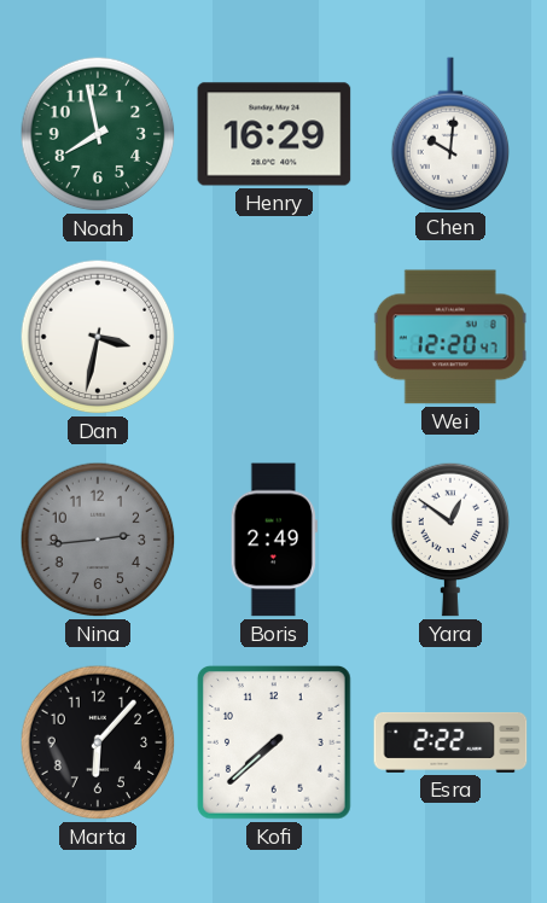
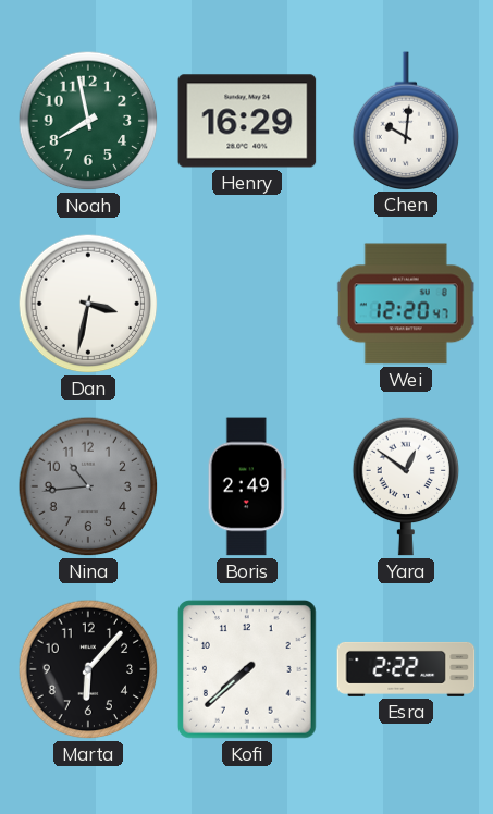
Nina: 2:44 -> 10:44
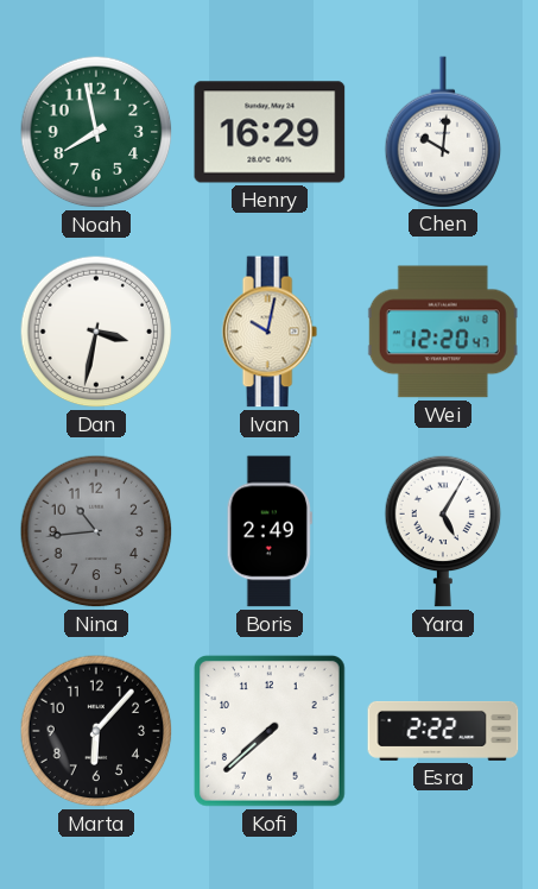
Ivan: none -> 10:02
Yara: 12:51 -> 5:05
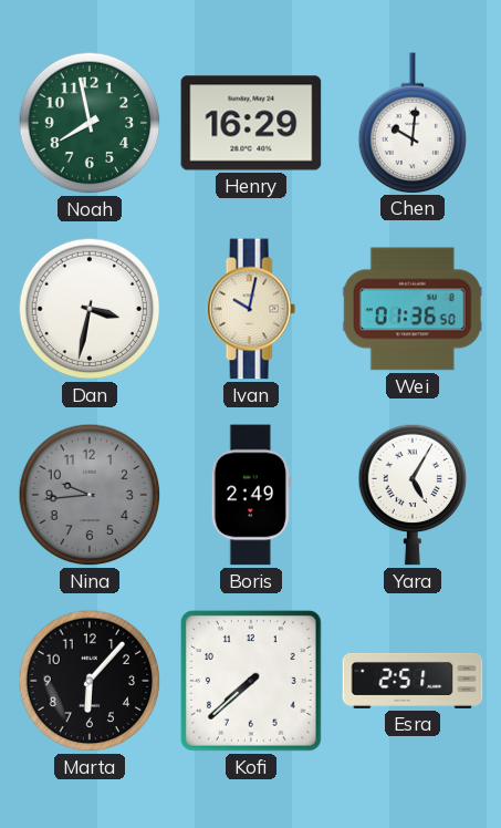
Wei: 12:20 -> 01:36
Nina: 10:44 -> 9:44
Esra: 2:22 -> 2:51
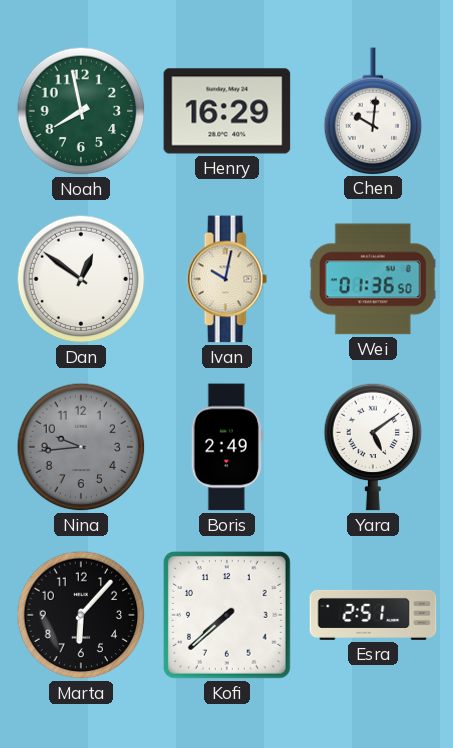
Dan: 3:32 -> 12:51
Yara: 5:05 -> 5:09
